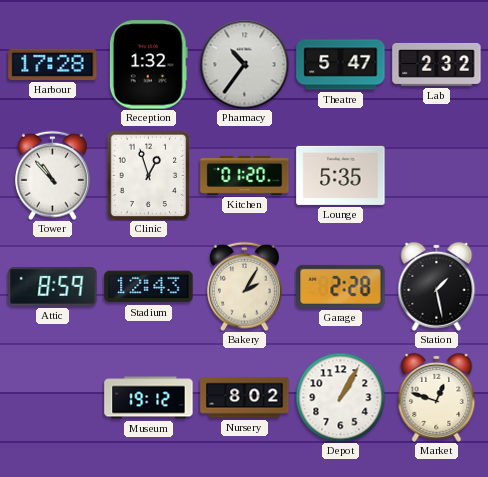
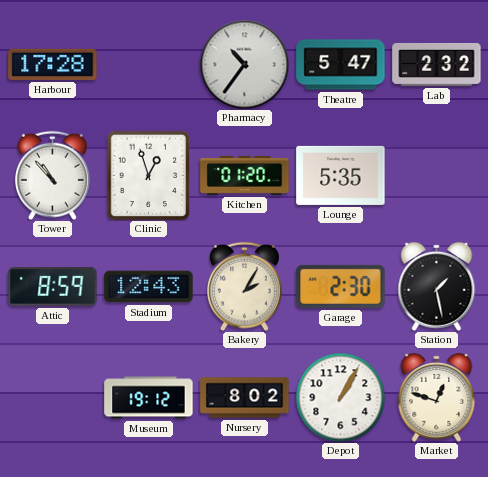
Reception: 1:32 -> none
Garage: 2:28 -> 2:30
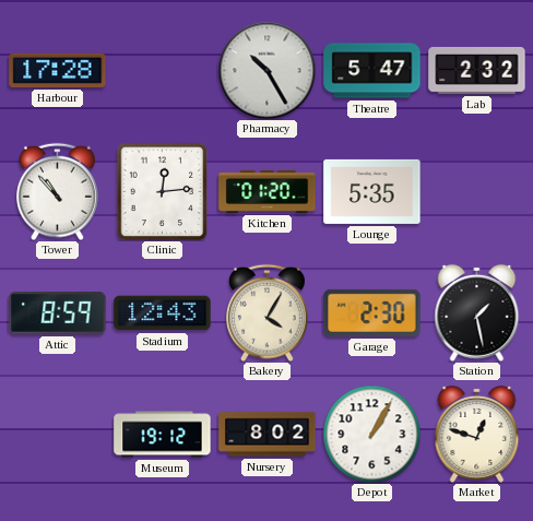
Pharmacy: 10:36 -> 10:25
Clinic: 12:57 -> 12:14
Bakery: 2:05 -> 4:05
